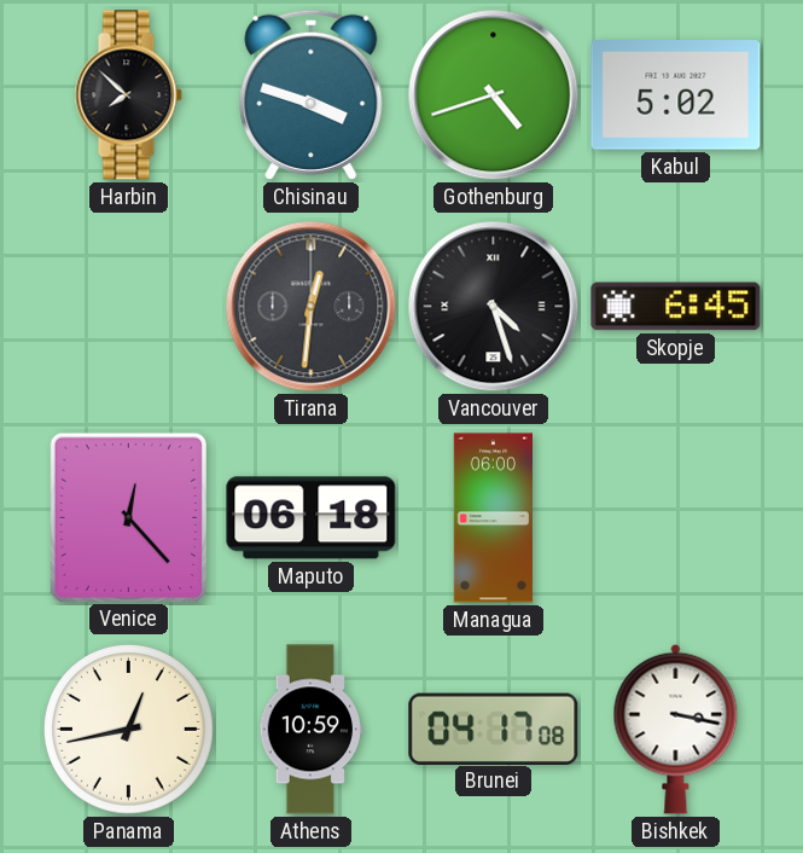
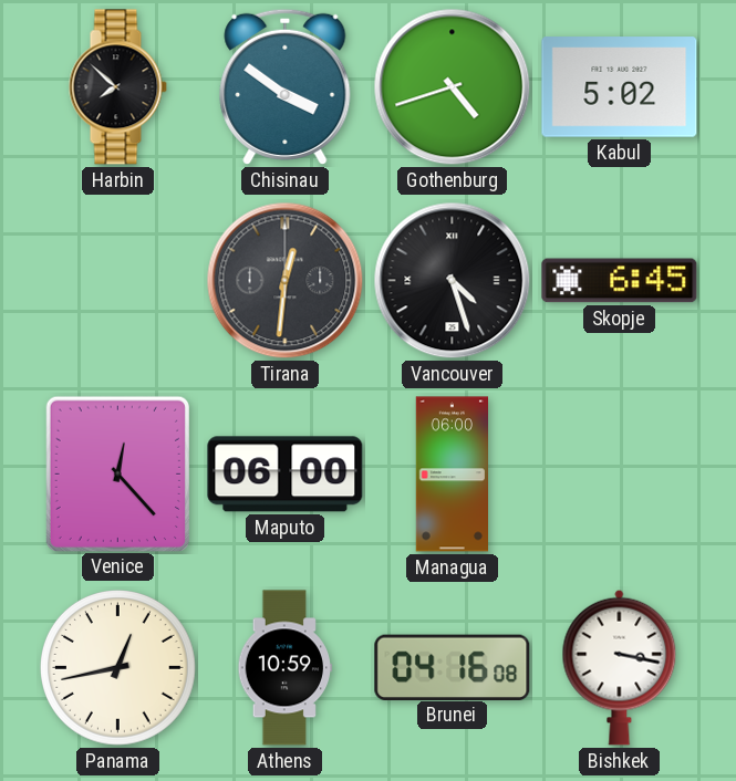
Chisinau: 3:48 -> 3:51
Maputo: 06:18 -> 06:00
Brunei: 04:17 -> 04:16
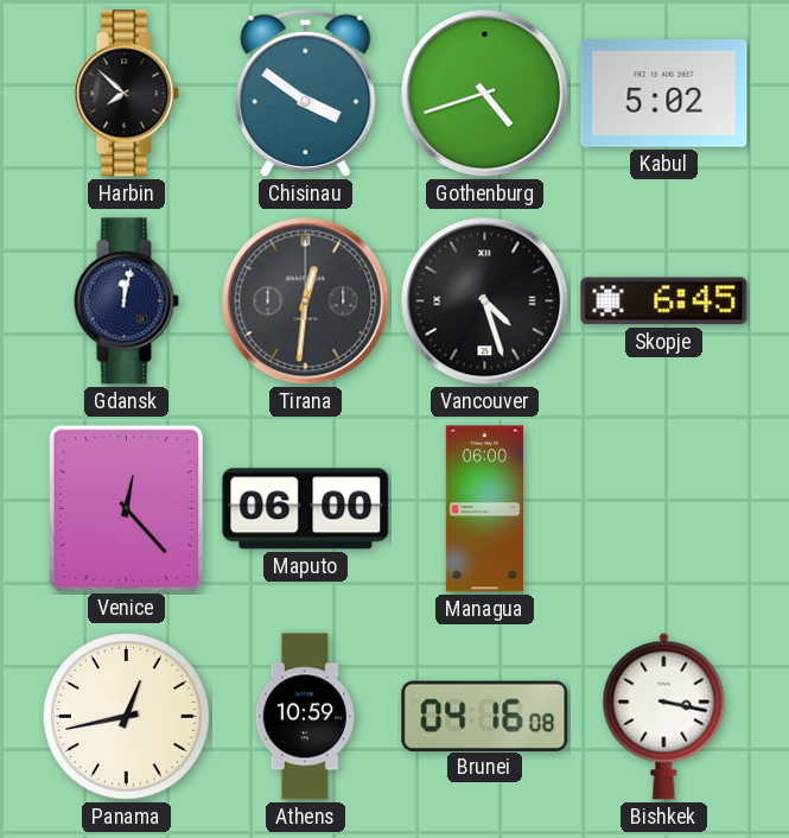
Gdansk: none -> 12:02
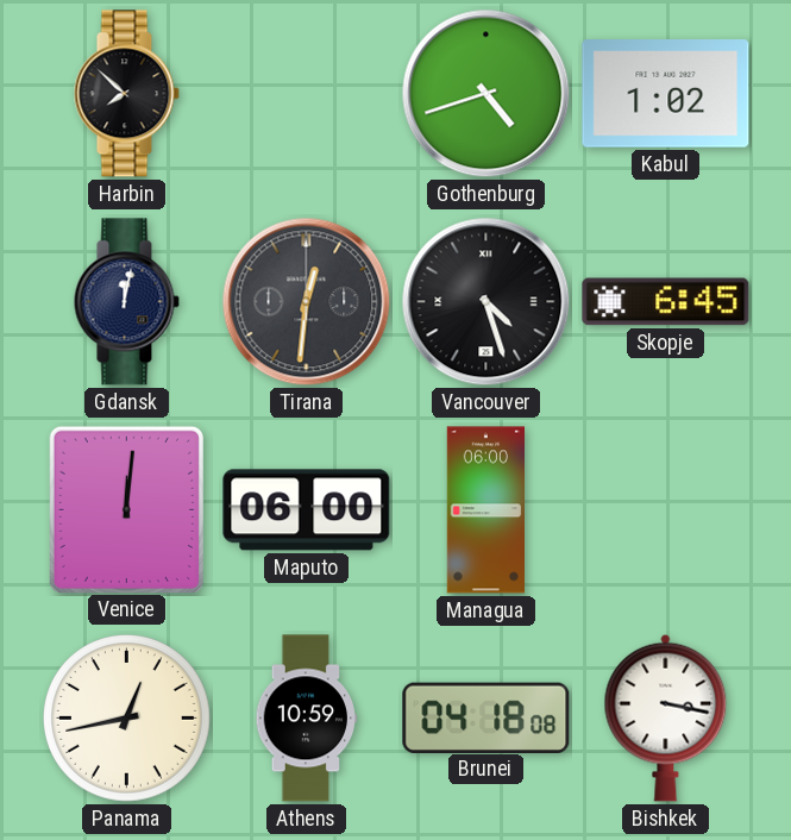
Chisinau: 3:51 -> none
Kabul: 5:02 -> 1:02
Venice: 12:23 -> 12:01
Brunei: 04:16 -> 04:18
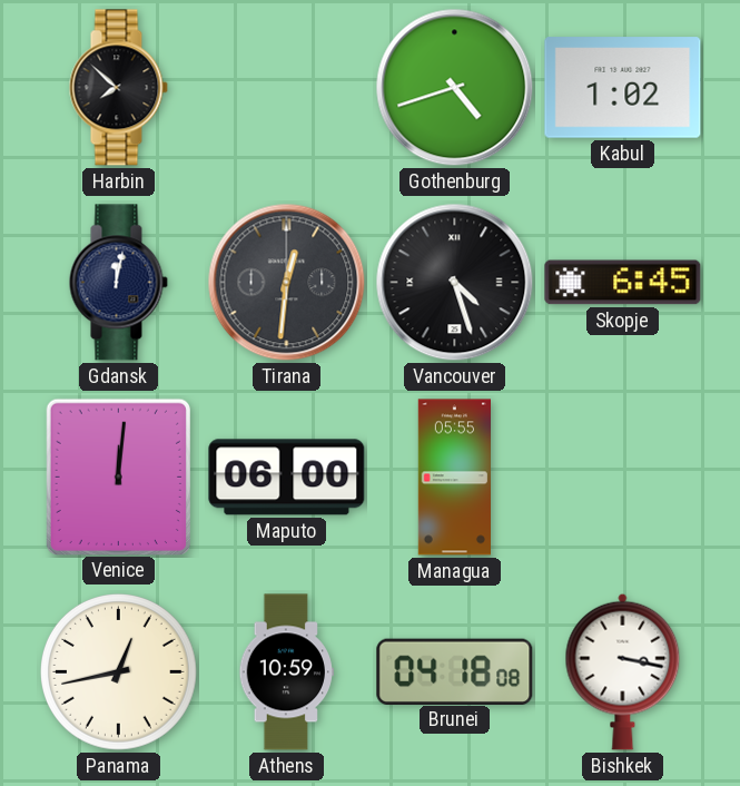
Managua: 06:00 -> 05:55
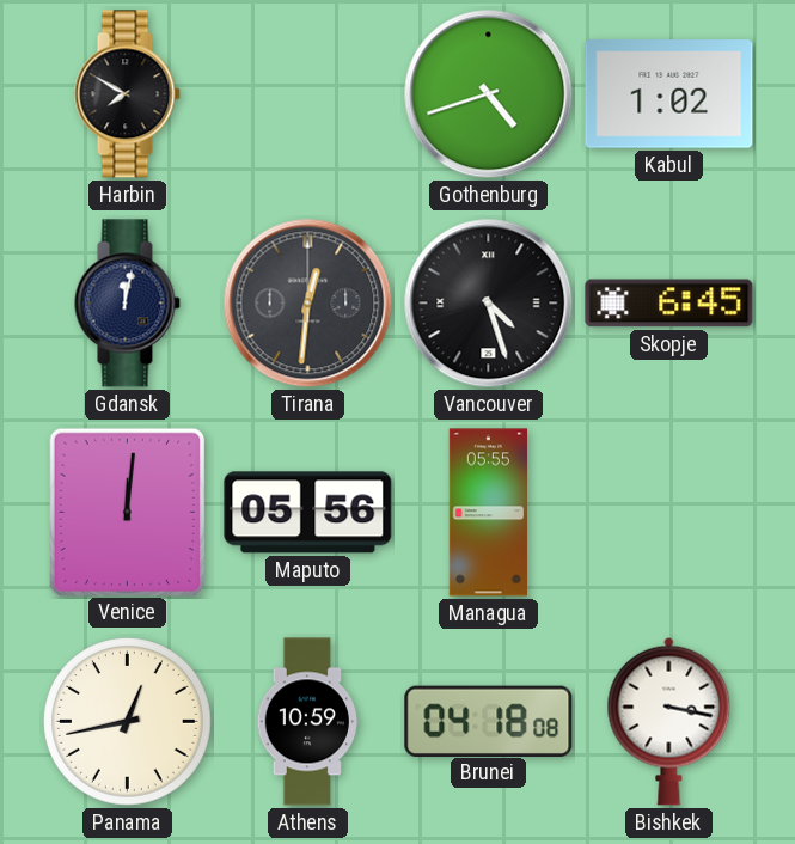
Harbin: 7:52 -> 7:50
Maputo: 06:00 -> 05:56
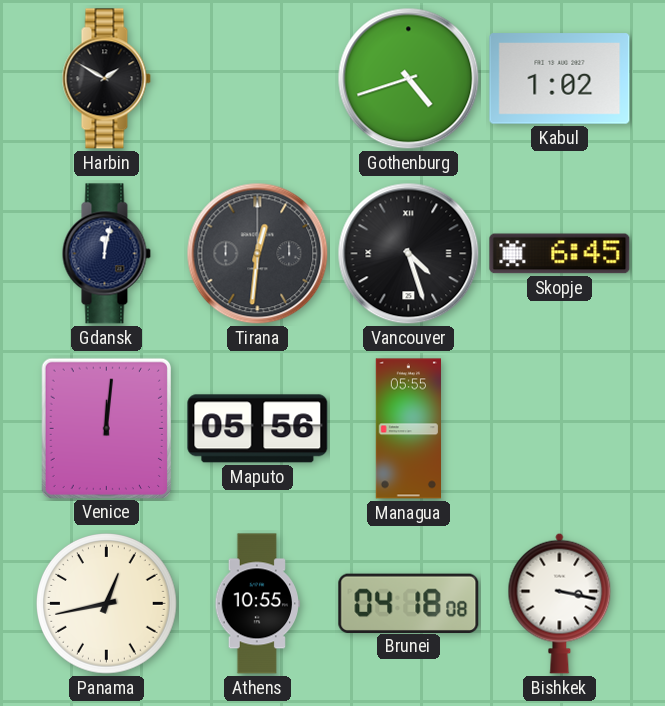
Harbin: 7:50 -> 1:50
Athens: 10:59 -> 10:55
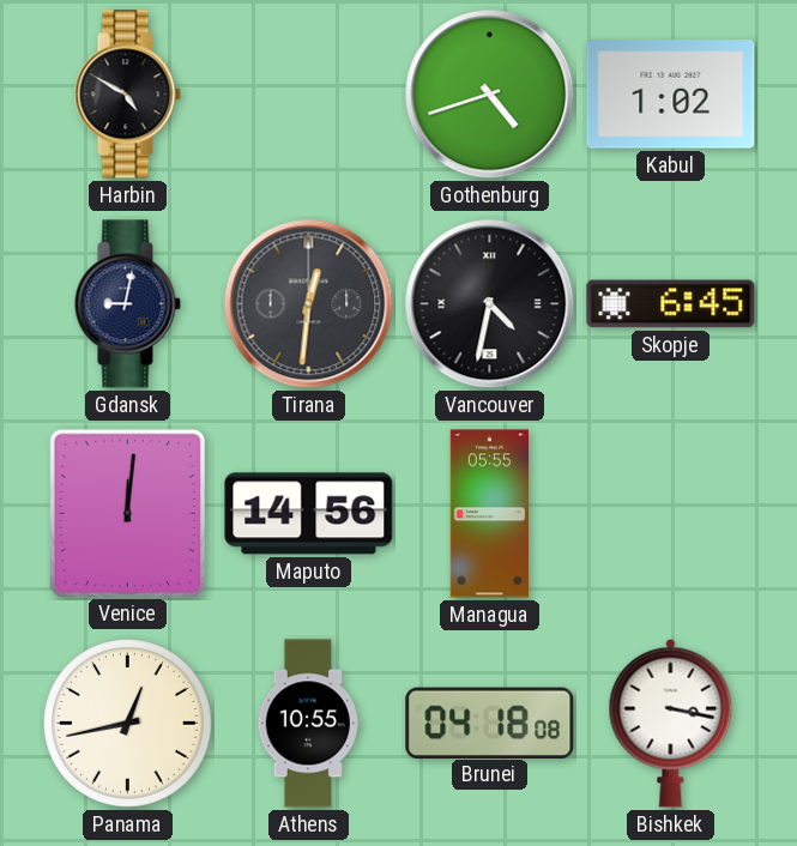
Harbin: 1:50 -> 4:50
Gdansk: 12:02 -> 9:02
Vancouver: 4:27 -> 4:32
Maputo: 05:56 -> 14:56
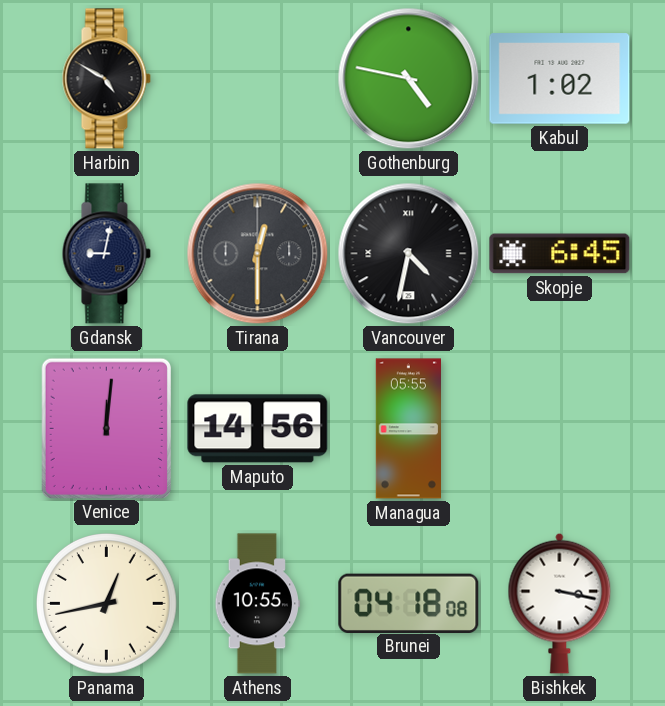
Gothenburg: 4:42 -> 4:47
Tirana: 12:31 -> 12:30
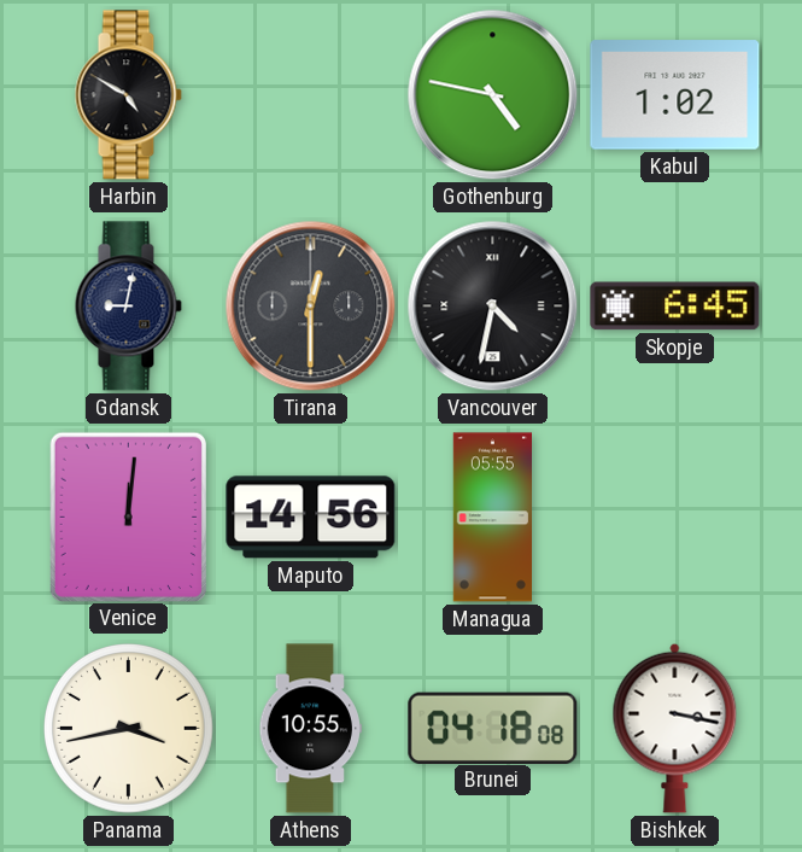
Panama: 12:43 -> 3:43
